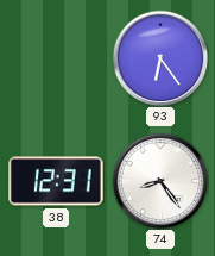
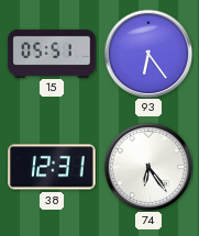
15: none -> 05:51
74: 8:24 -> 6:24
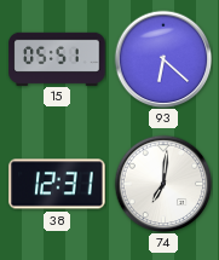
93: 6:24 -> 6:22
74: 6:24 -> 7:01
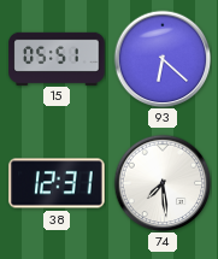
74: 7:01 -> 7:29
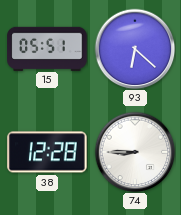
38: 12:31 -> 12:28
74: 7:29 -> 8:45
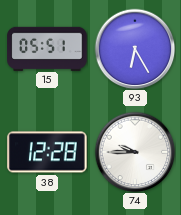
93: 6:22 -> 6:25
74: 8:45 -> 9:45
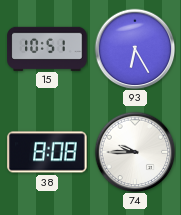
15: 05:51 -> 10:51
38: 12:28 -> 8:08
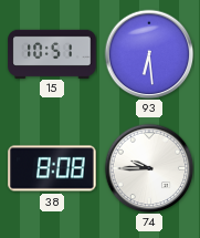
93: 6:25 -> 6:29
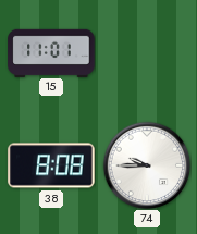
15: 10:51 -> 11:01
93: 6:29 -> none
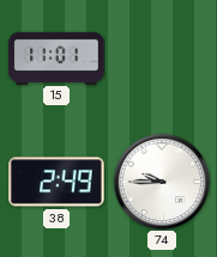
38: 8:08 -> 2:49
